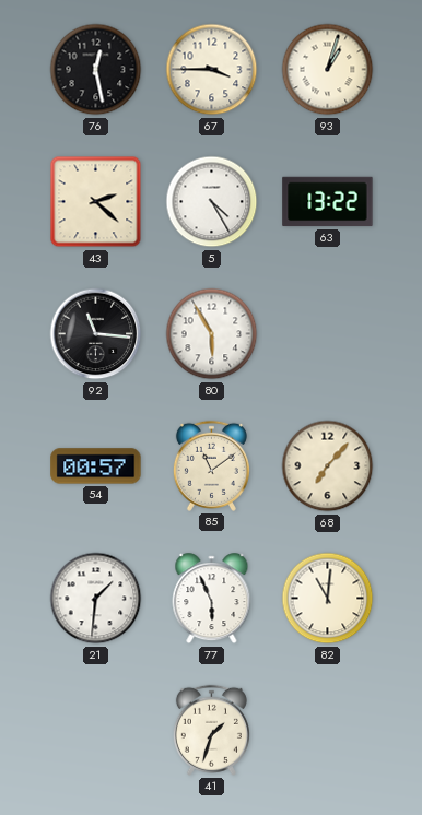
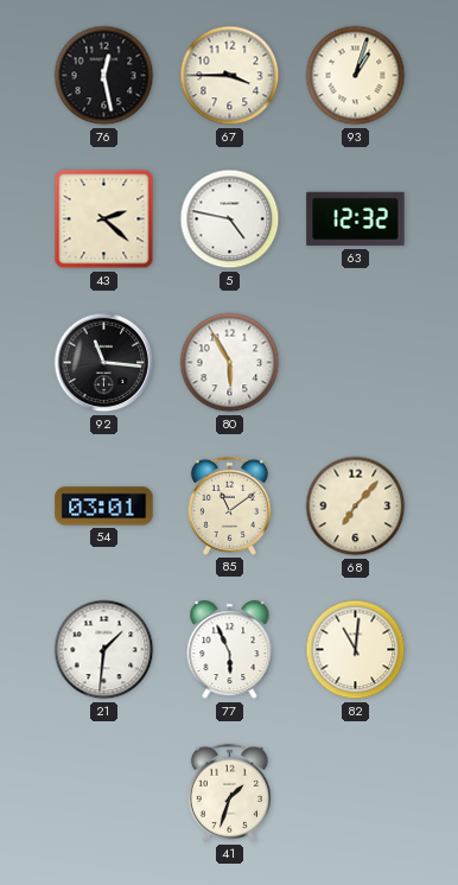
5: 4:25 -> 4:47
63: 13:22 -> 12:32
54: 00:57 -> 03:01
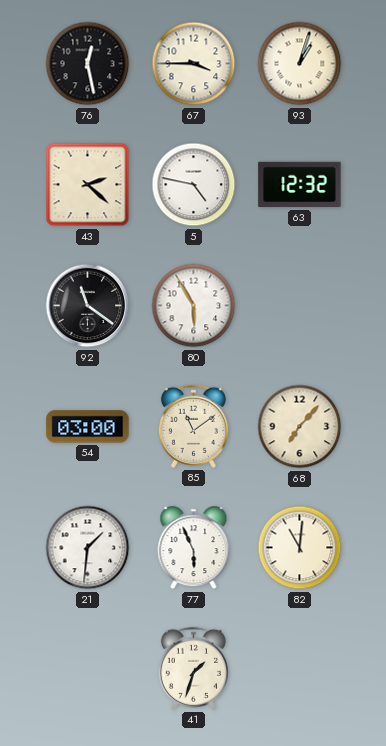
92: 11:16 -> 11:21
54: 03:01 -> 03:00
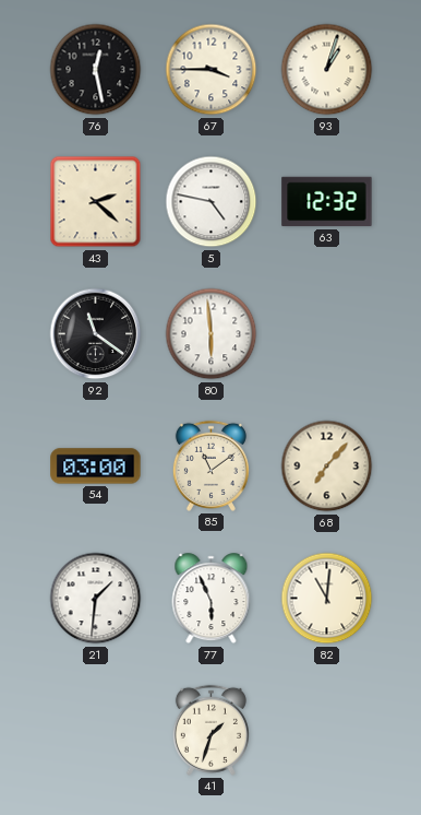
80: 5:55 -> 5:59
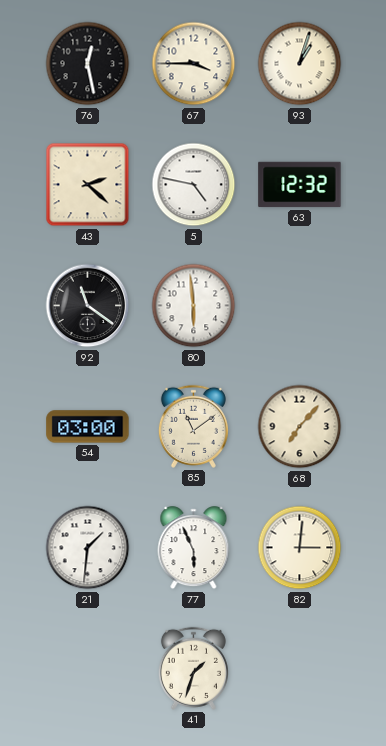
82: 11:01 -> 3:01
